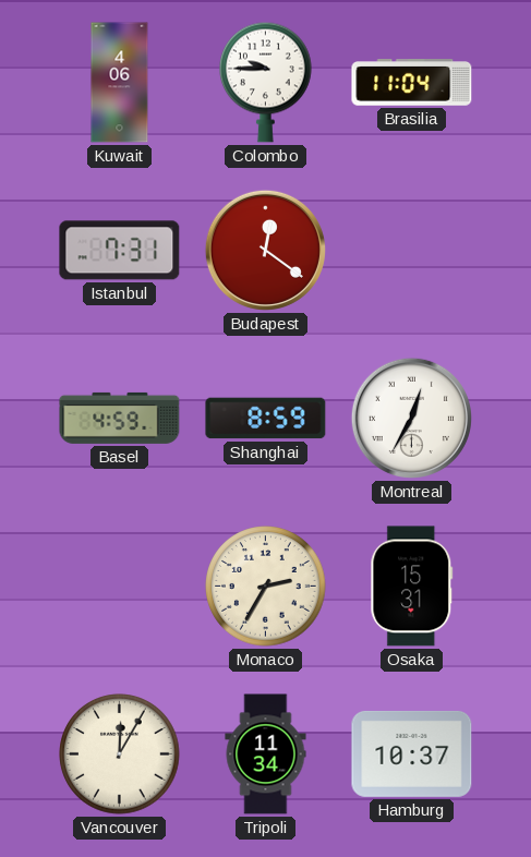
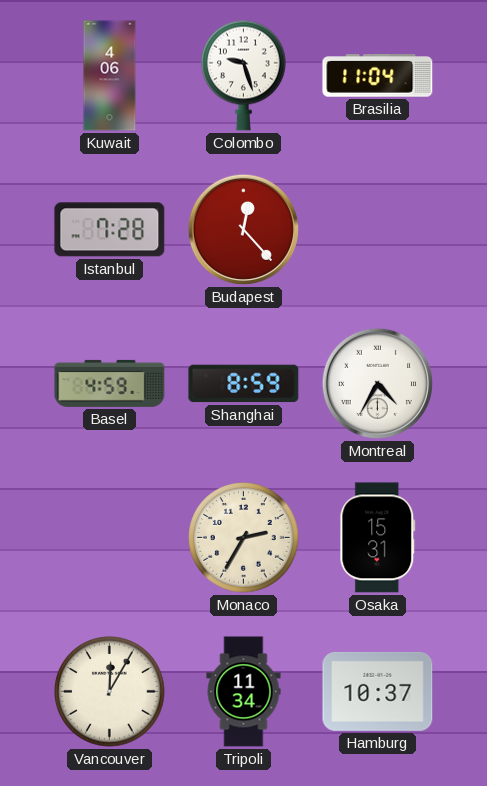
Colombo: 9:45 -> 9:27
Istanbul: 7:31 -> 7:28
Budapest: 12:21 -> 12:23
Montreal: 12:35 -> 4:35
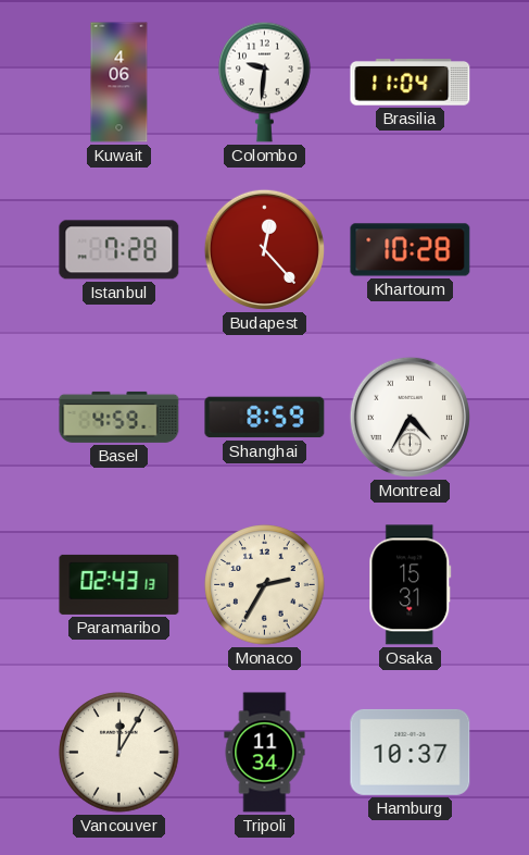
Colombo: 9:27 -> 9:31
Khartoum: none -> 10:28
Paramaribo: none -> 02:43
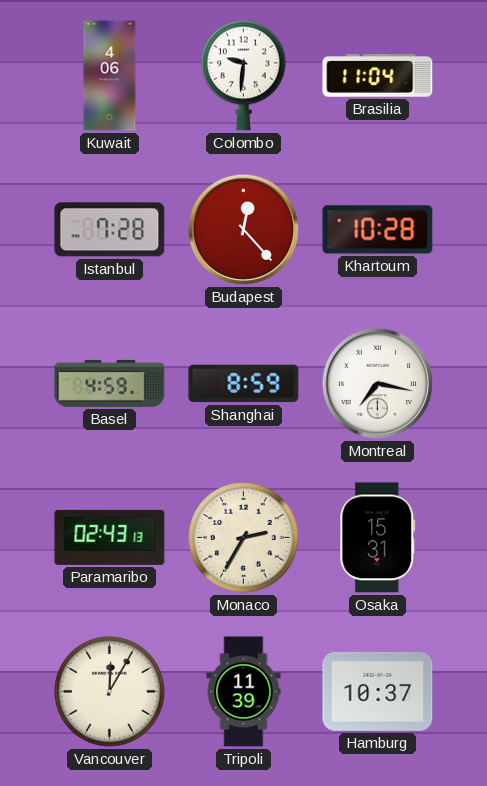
Montreal: 4:35 -> 7:17
Tripoli: 11:34 -> 11:39
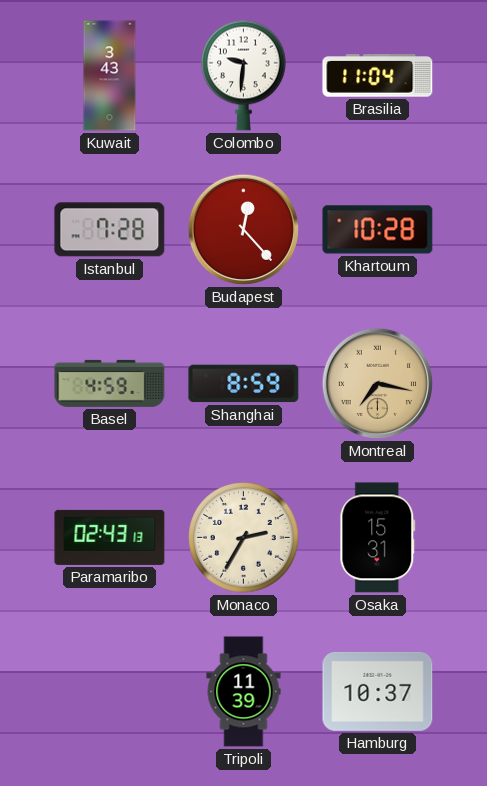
Kuwait: 4:06 -> 3:43
Montreal dial: white -> champagne
Vancouver: 12:05 -> none
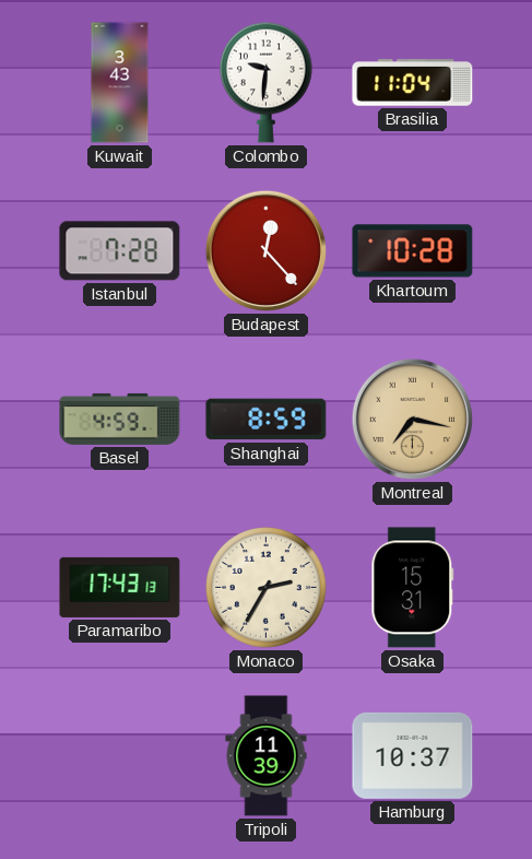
Paramaribo: 02:43 -> 17:43
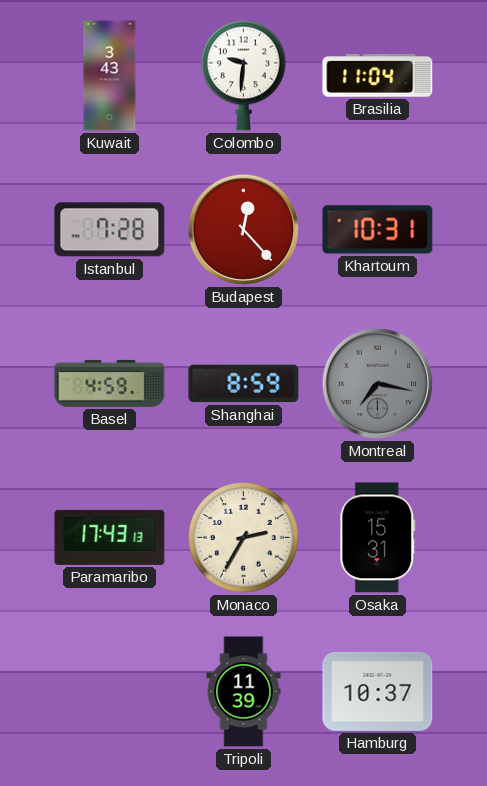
Khartoum: 10:28 -> 10:31
Montreal dial: champagne -> grey
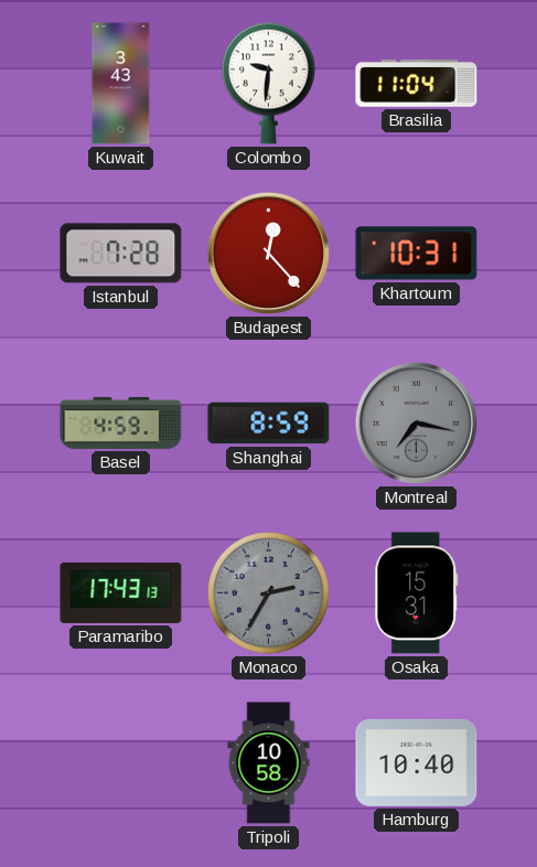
Monaco dial: cream -> grey
Tripoli: 11:39 -> 10:58
Hamburg: 10:37 -> 10:40
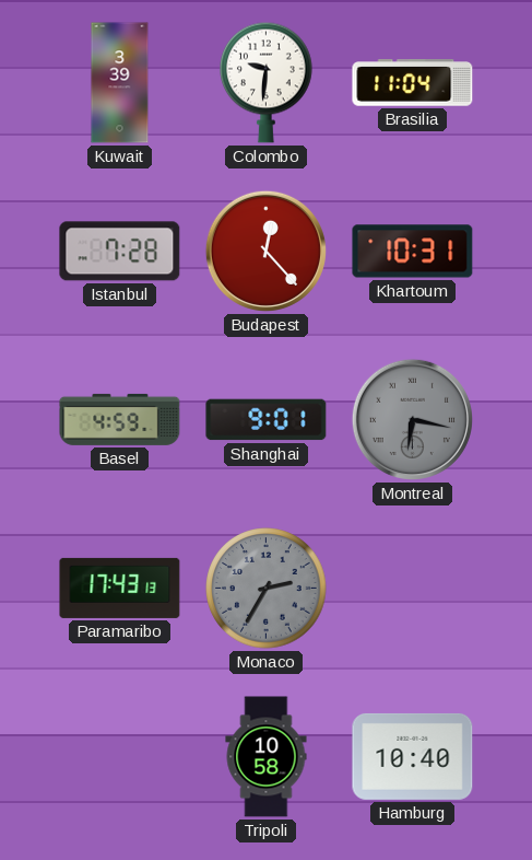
Kuwait: 3:43 -> 3:39
Shanghai: 8:59 -> 9:01
Montreal: 7:17 -> 6:17
Osaka: 15:31 -> none
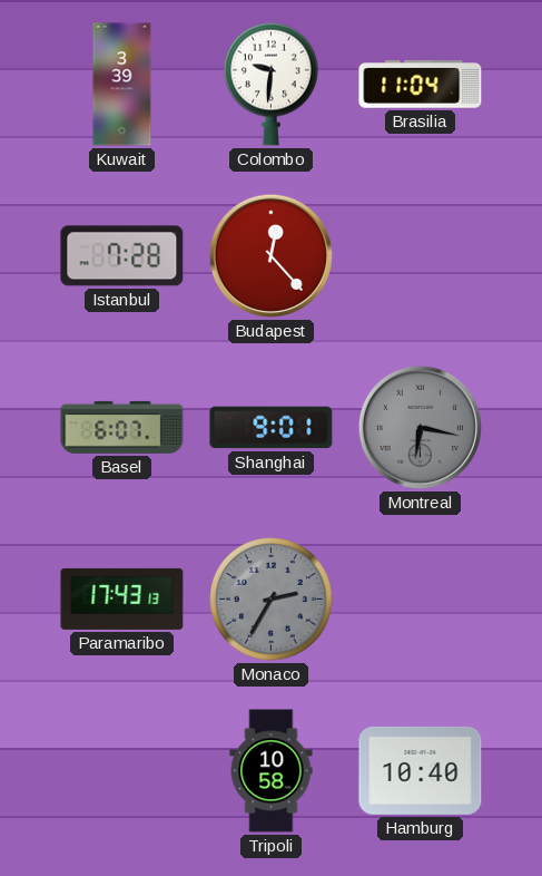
Khartoum: 10:31 -> none
Basel: 4:59 -> 6:07
